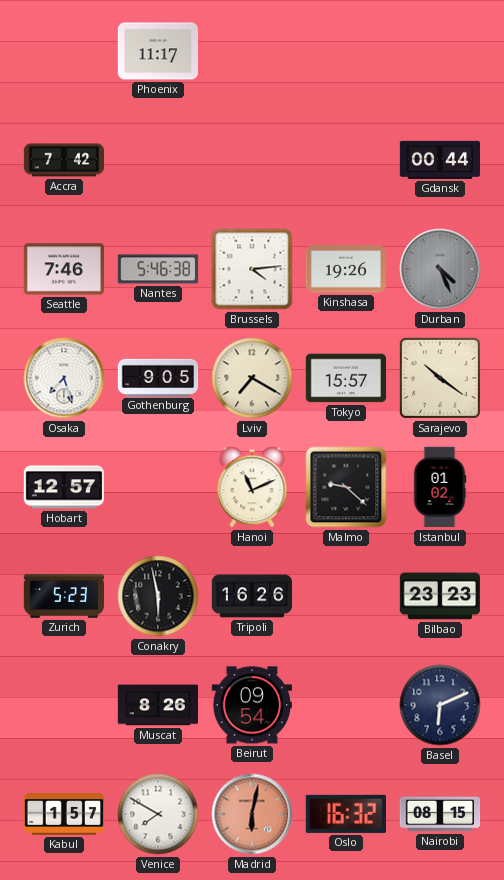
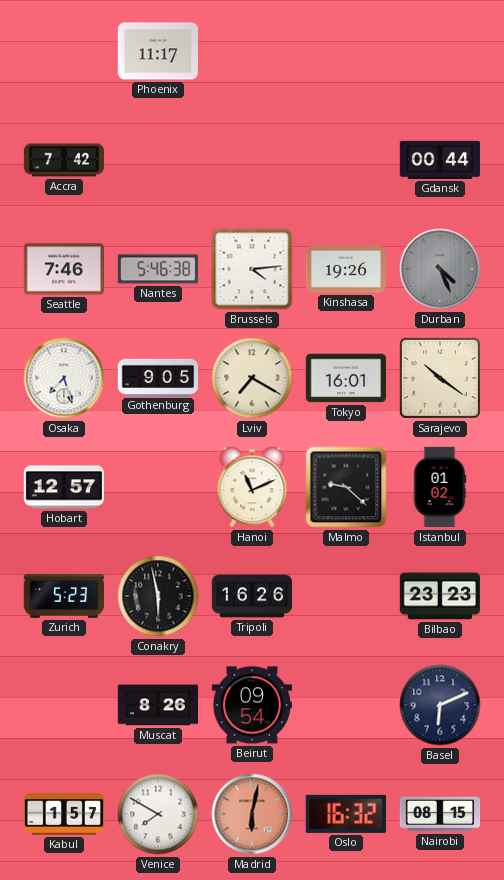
Tokyo: 15:57 -> 16:01
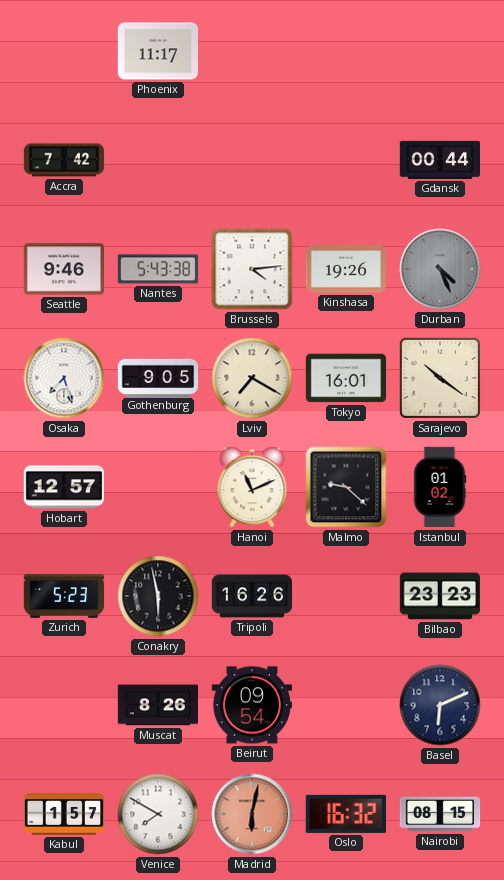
Seattle: 7:46 -> 9:46
Nantes: 5:46 -> 5:43
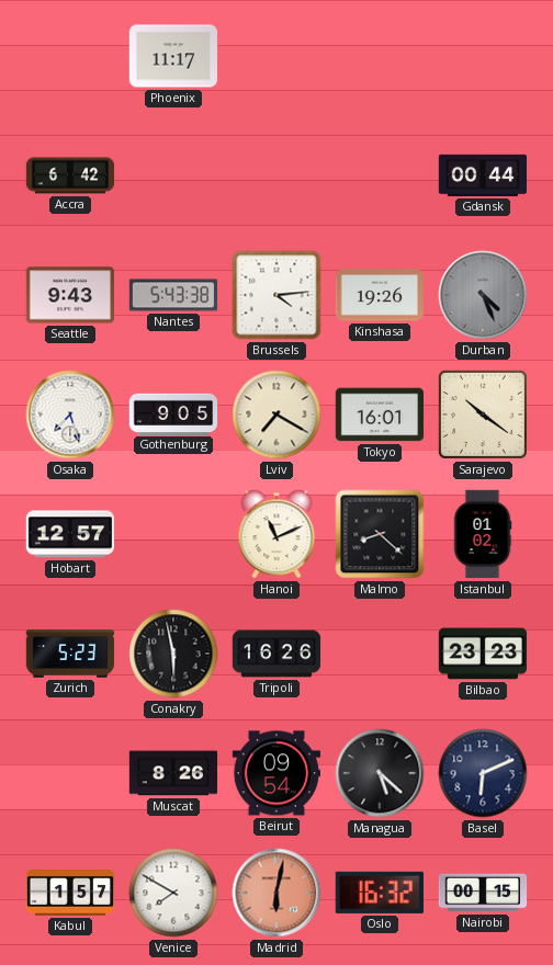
Accra: 7:42 -> 6:42
Seattle: 9:46 -> 9:43
Malmo: 9:22 -> 8:22
Managua: none -> 5:22
Nairobi: 08:15 -> 00:15
